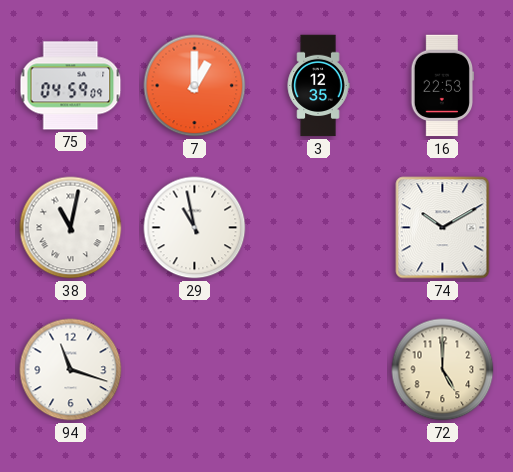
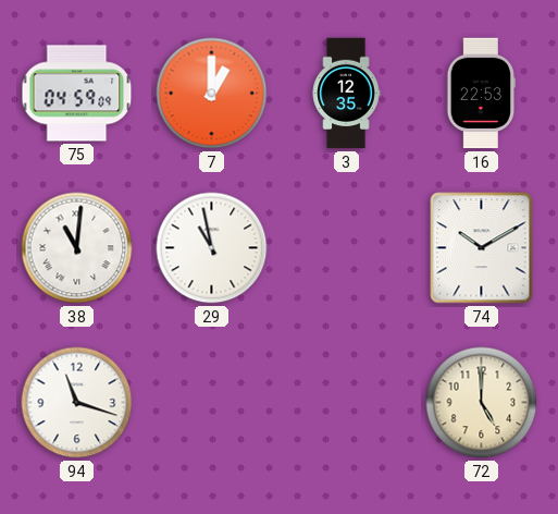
38: 11:02 -> 11:01
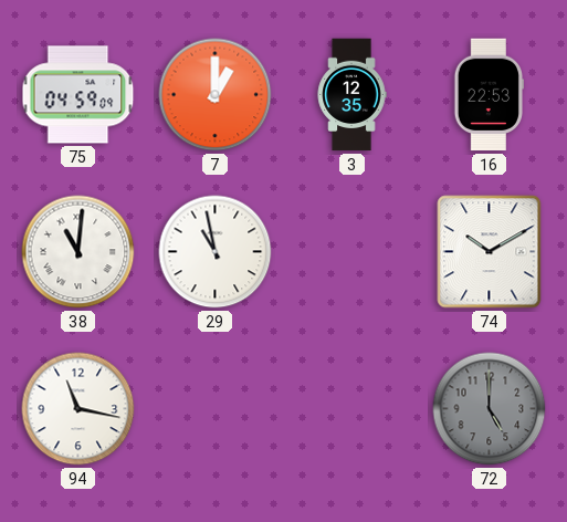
94: 11:18 -> 11:17
72 dial: cream -> grey
